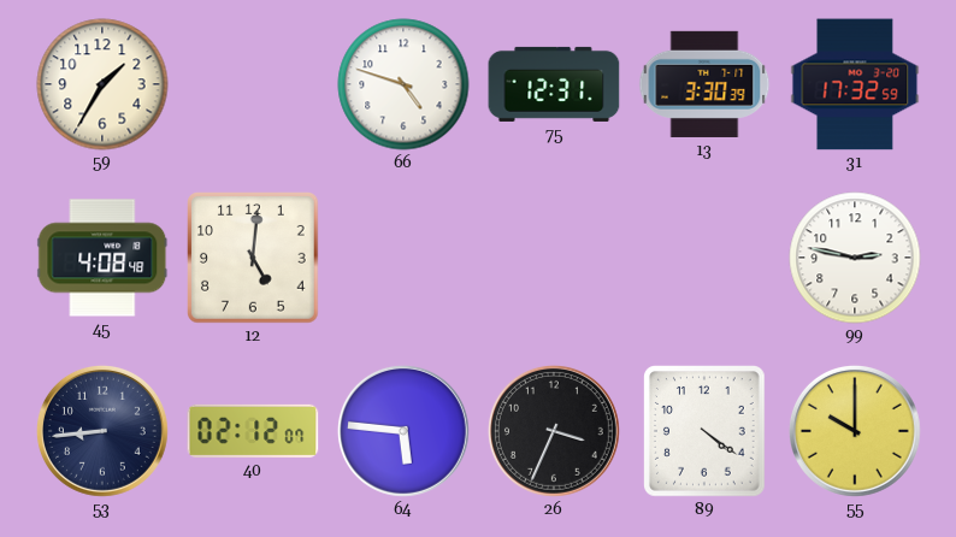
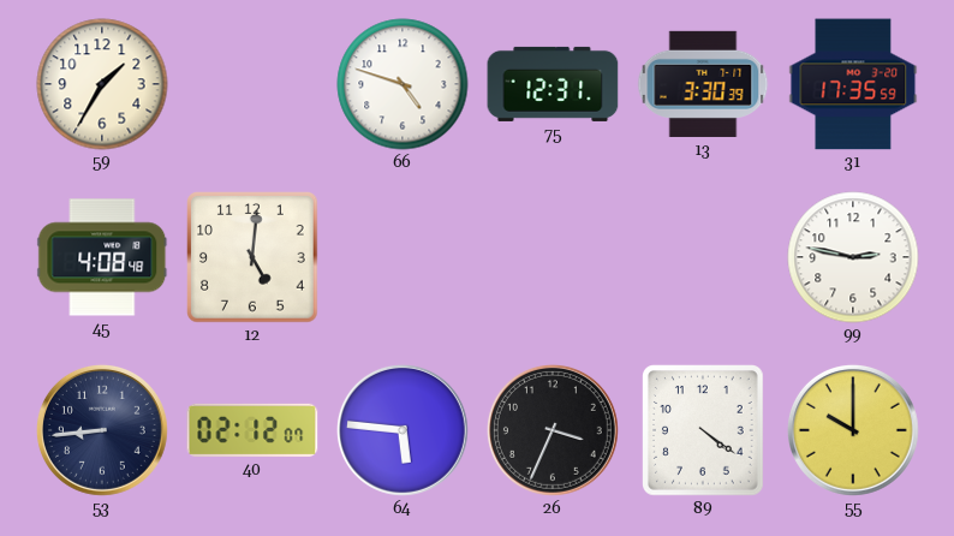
31: 17:32 -> 17:35
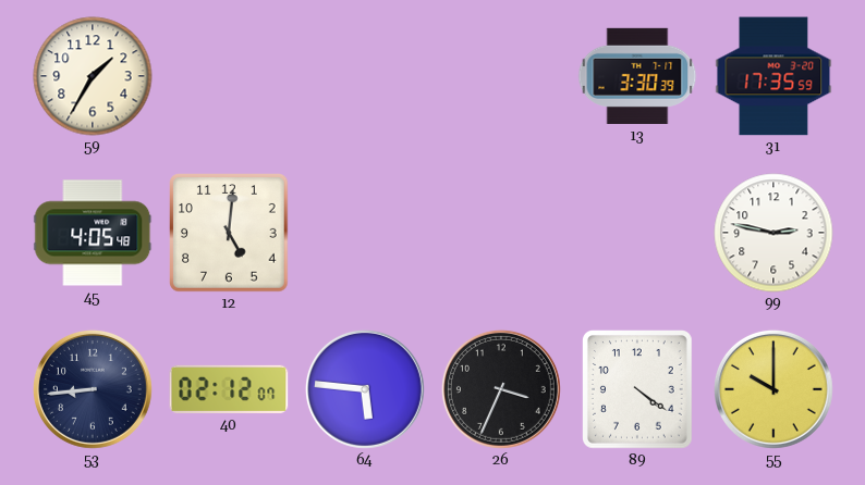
66: 4:48 -> none
75: 12:31 -> none
45: 4:08 -> 4:05
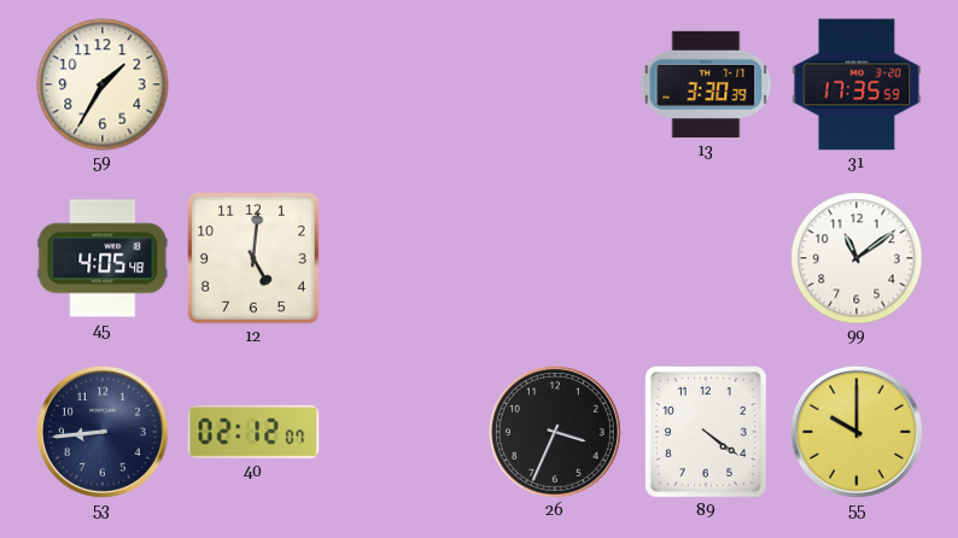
99: 2:47 -> 11:09
64: 5:46 -> none
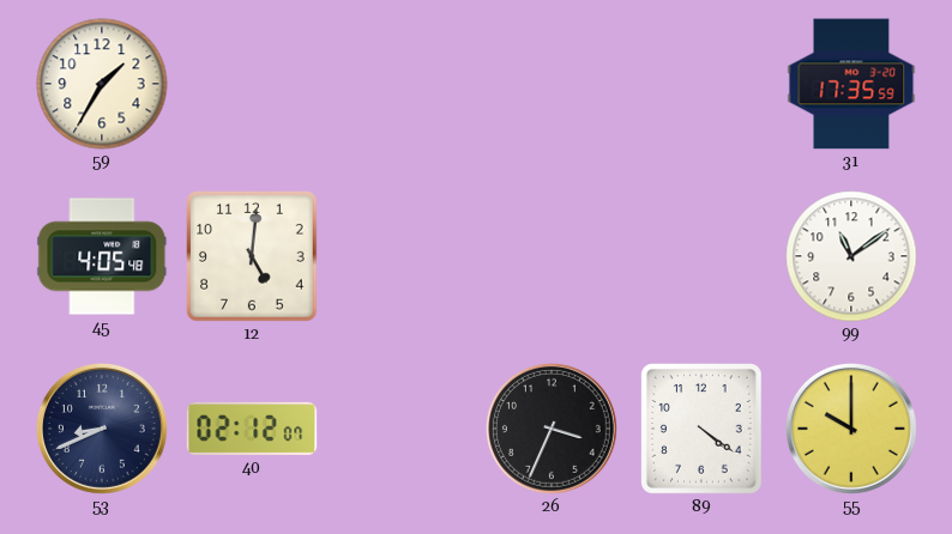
13: 3:30 -> none
53: 8:44 -> 8:41
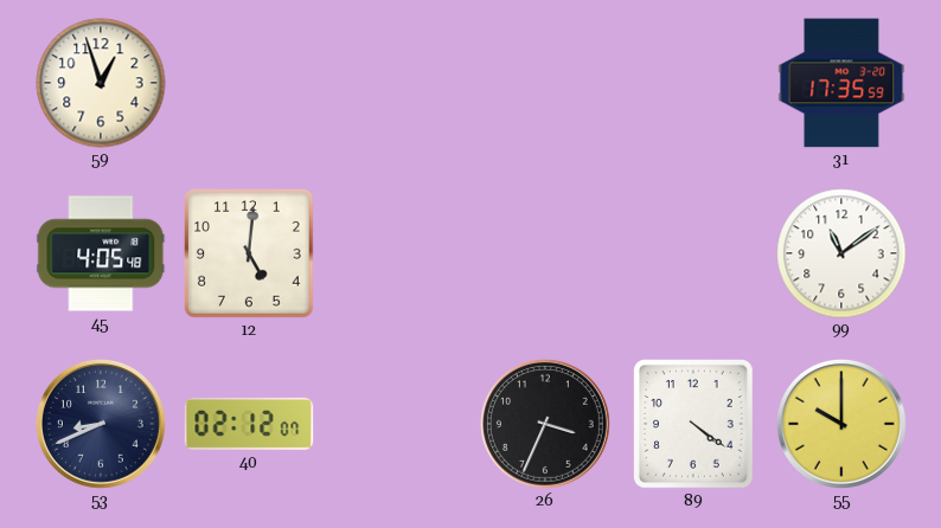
59: 1:35 -> 12:57
